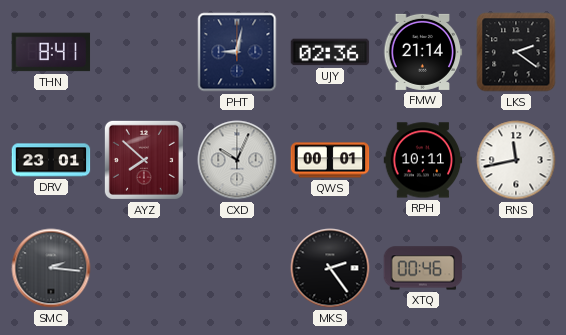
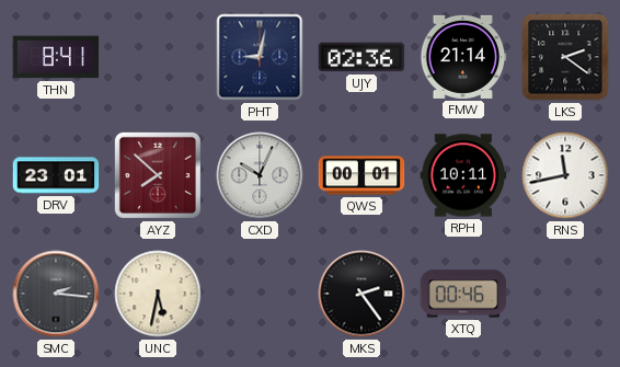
UNC: none -> 5:32
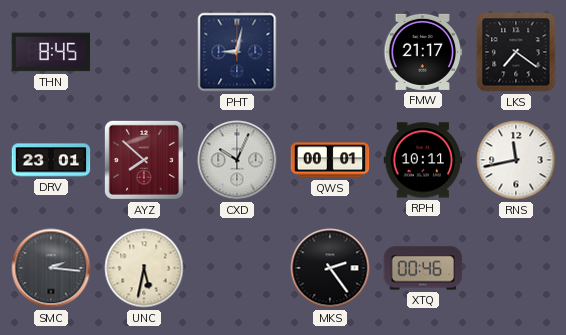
THN: 8:41 -> 8:45
UJY: 02:36 -> none
FMW: 21:14 -> 21:17
LKS: 2:21 -> 7:21
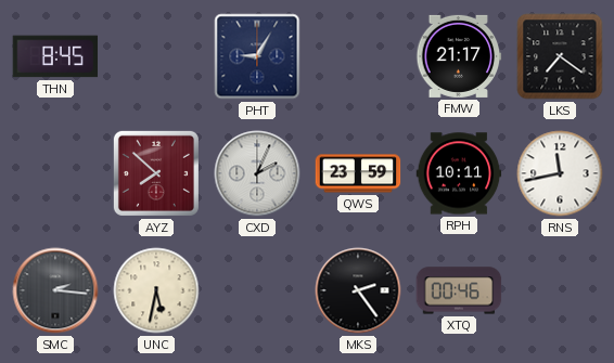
PHT: 9:02 -> 9:05
DRV: 23:01 -> none
CXD: 10:04 -> 2:04
QWS: 00:01 -> 23:59
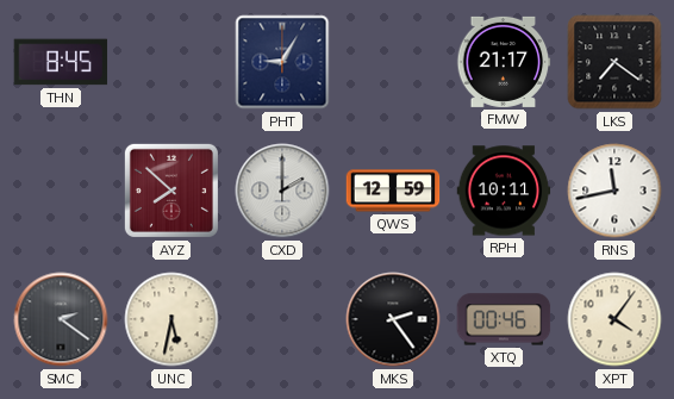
CXD: 2:04 -> 2:00
QWS: 23:59 -> 12:59
SMC: 2:16 -> 2:21
XPT: none -> 4:06
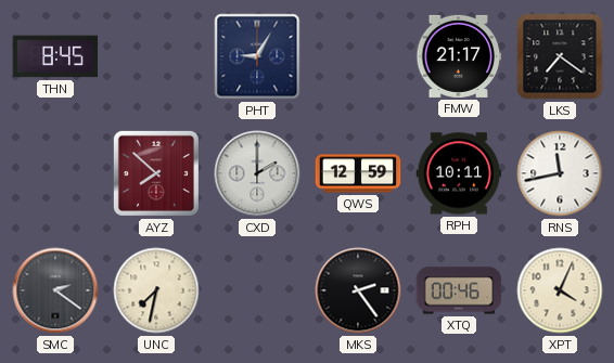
UNC: 5:32 -> 7:32
XPT: 4:06 -> 4:04
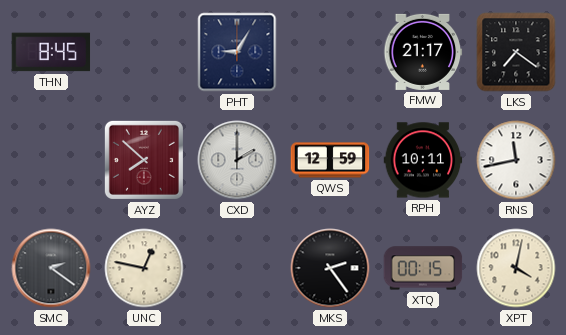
UNC: 7:32 -> 12:47
XTQ: 00:46 -> 00:15
XPT: 4:04 -> 4:02
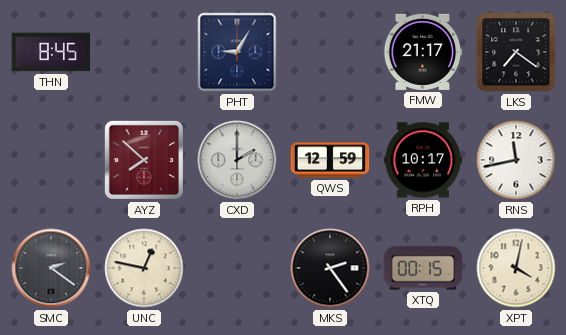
RPH: 10:11 -> 10:17
